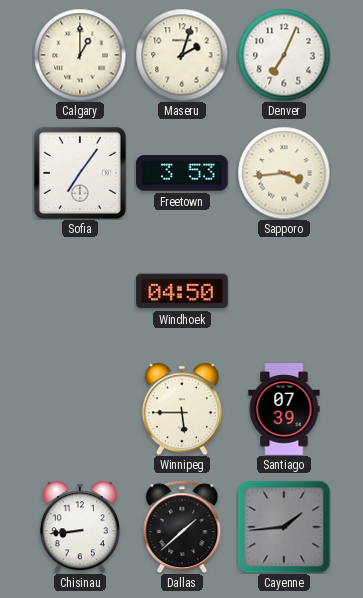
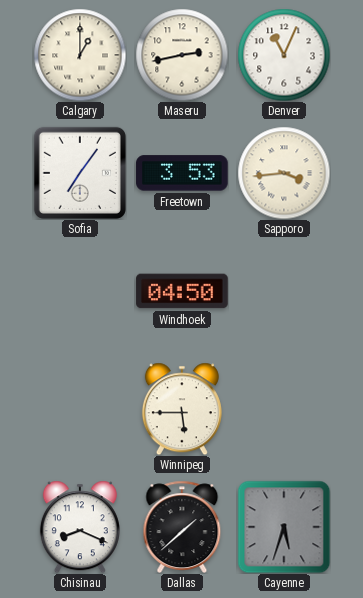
Maseru: 2:03 -> 2:43
Denver: 7:04 -> 11:04
Santiago: 07:39 -> none
Chisinau: 8:44 -> 8:19
Cayenne: 1:44 -> 5:33
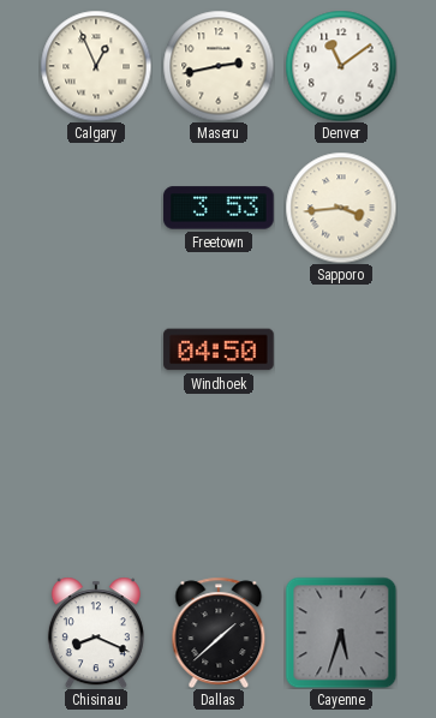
Calgary: 1:00 -> 12:56
Denver: 11:04 -> 11:09
Sofia: 7:06 -> none
Winnipeg: 5:45 -> none
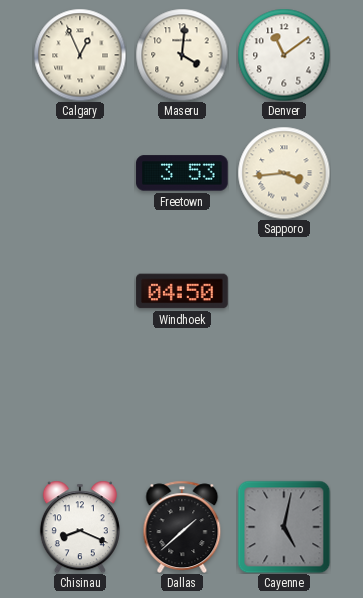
Maseru: 2:43 -> 4:01
Cayenne: 5:33 -> 5:02
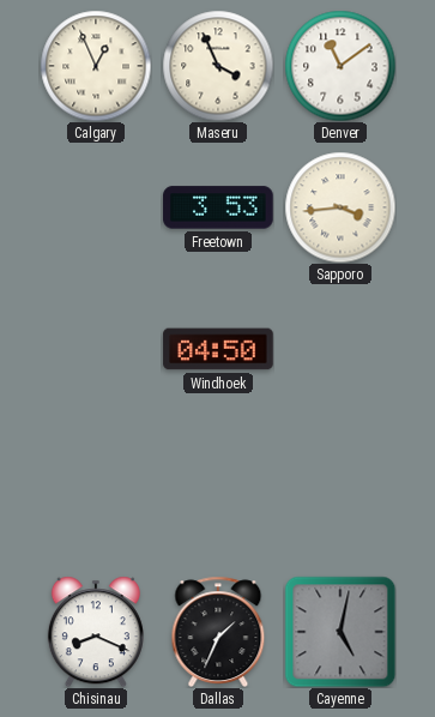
Maseru: 4:01 -> 3:56
Dallas: 1:38 -> 1:34
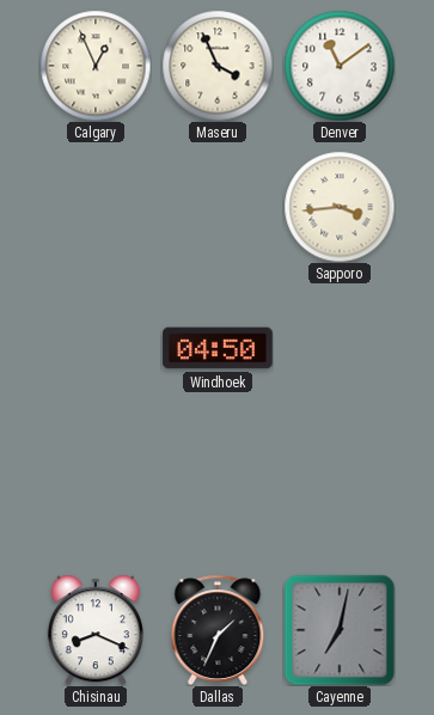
Freetown: 3:53 -> none
Cayenne: 5:02 -> 7:02
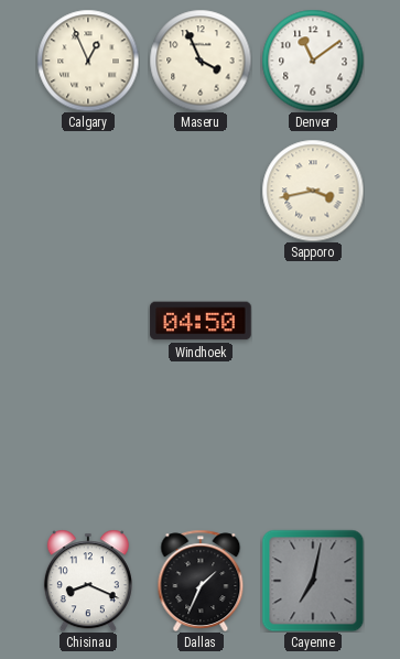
Sapporo: 3:44 -> 3:43
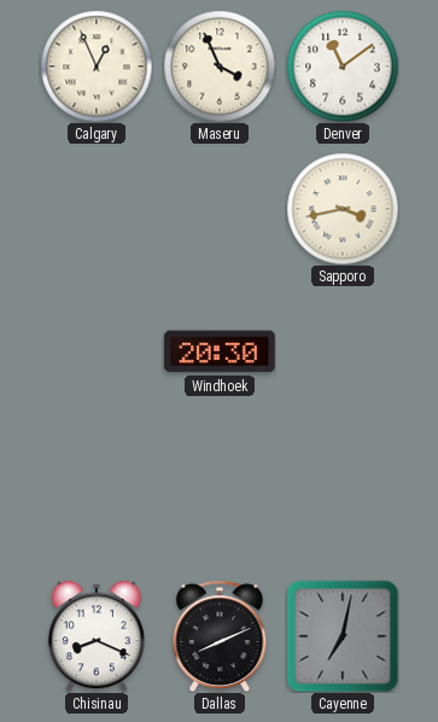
Windhoek: 04:50 -> 20:30
Dallas: 1:34 -> 8:11
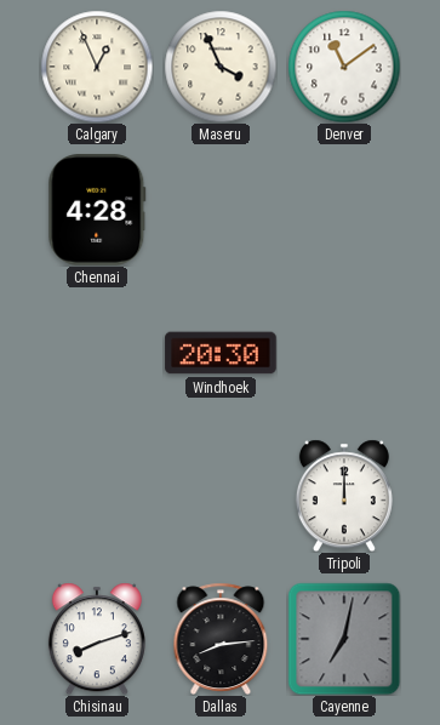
Chennai: none -> 4:28
Sapporo: 3:43 -> none
Tripoli: none -> 12:00
Chisinau: 8:19 -> 8:12
Dallas: 8:11 -> 8:14
